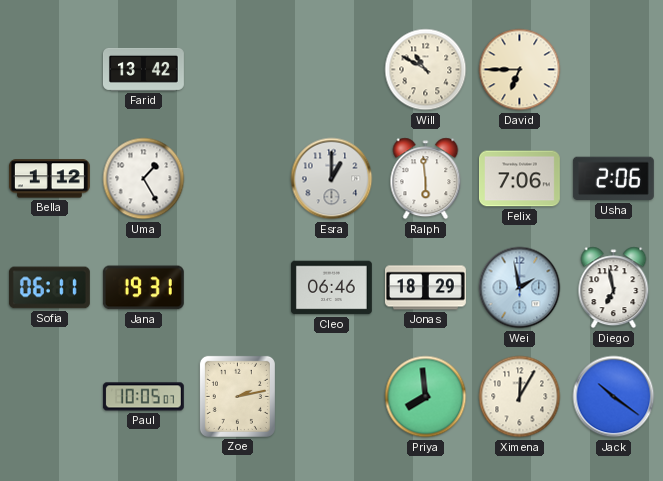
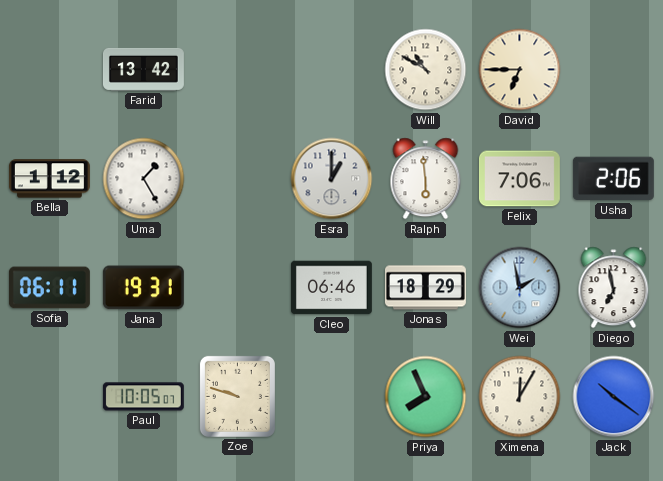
Zoe: 2:13 -> 9:48
Priya: 7:59 -> 7:56
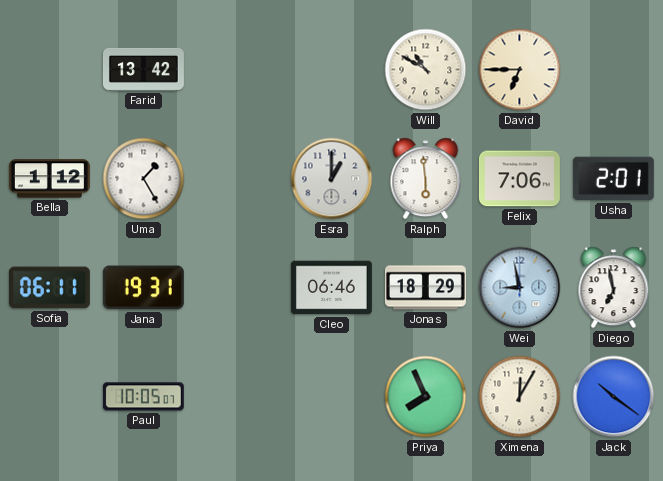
Usha: 2:06 -> 2:01
Wei: 1:58 -> 8:58
Zoe: 9:48 -> none
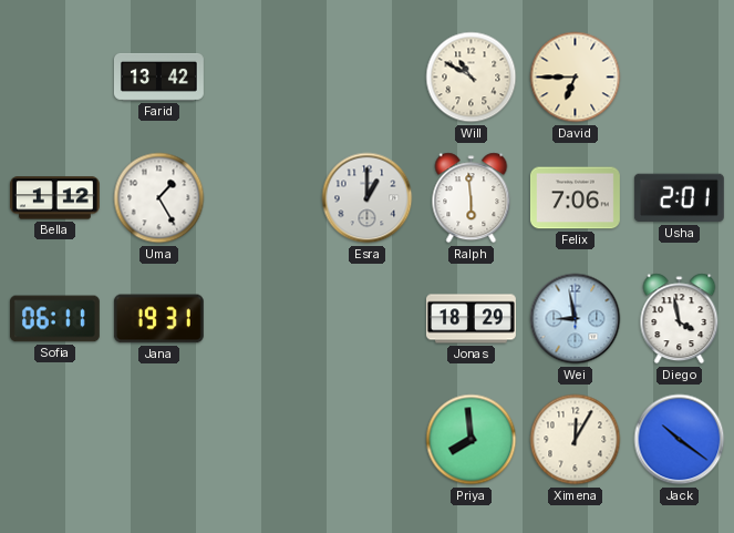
Cleo: 06:46 -> none
Diego: 6:58 -> 3:58
Paul: 10:05 -> none
Priya: 7:56 -> 7:59
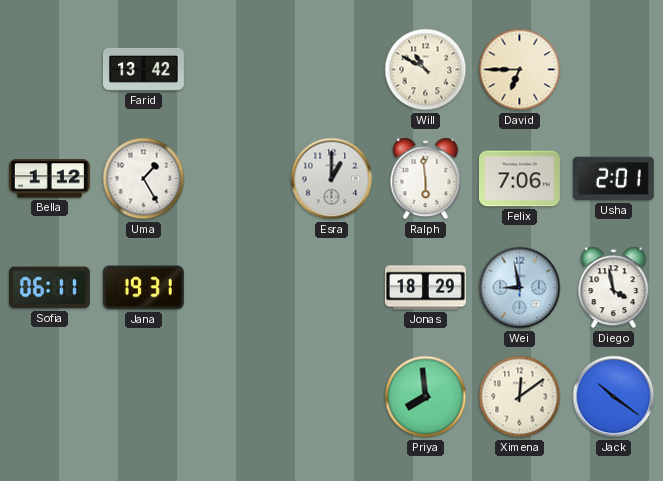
Ximena: 12:05 -> 12:09
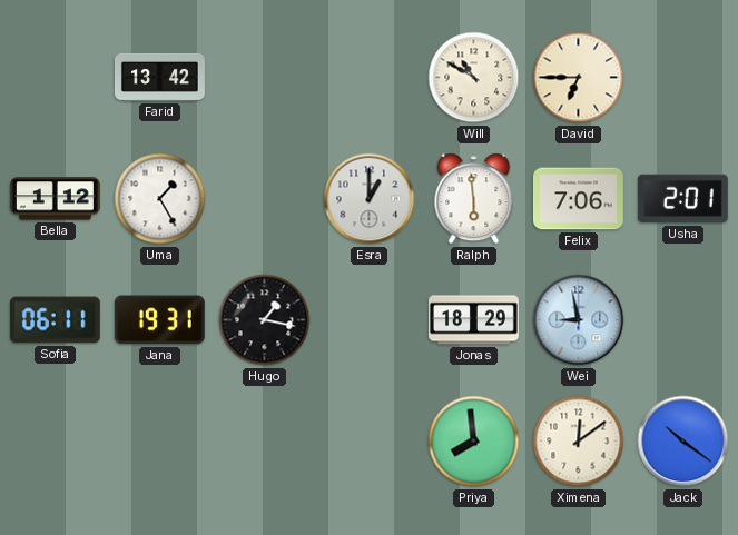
Hugo: none -> 1:17
Diego: 3:58 -> none
